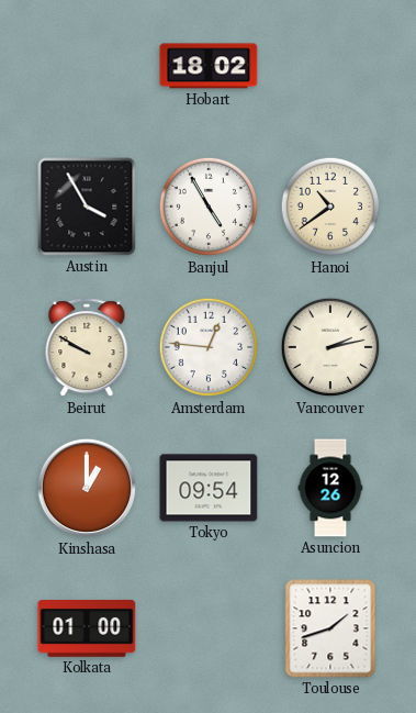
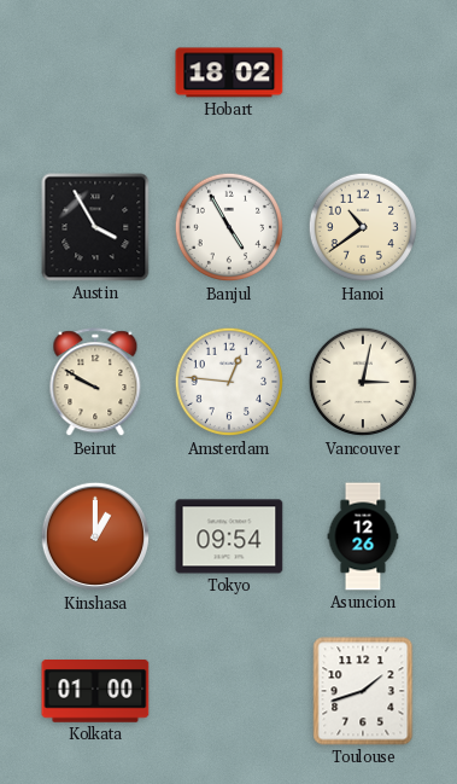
Vancouver: 2:13 -> 3:02
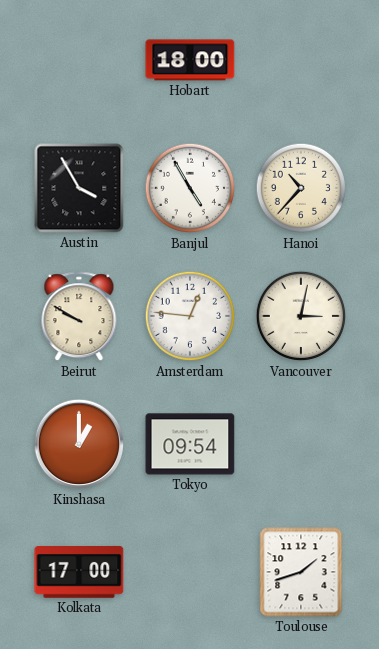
Hobart: 18:02 -> 18:00
Hanoi: 10:39 -> 10:37
Asuncion: 12:26 -> none
Kolkata: 01:00 -> 17:00
